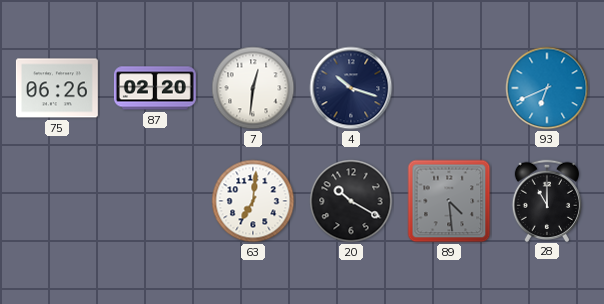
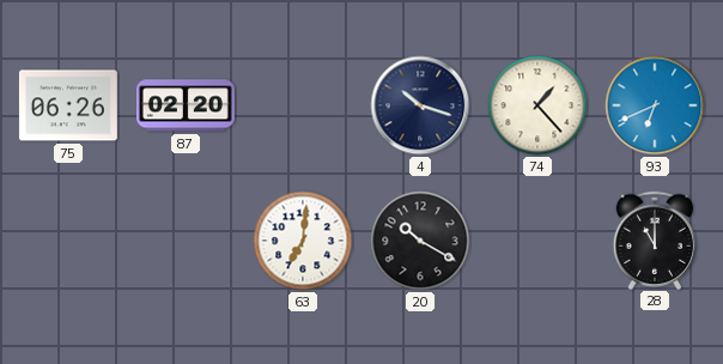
7: 12:31 -> none
74: none -> 1:23
89: 4:29 -> none
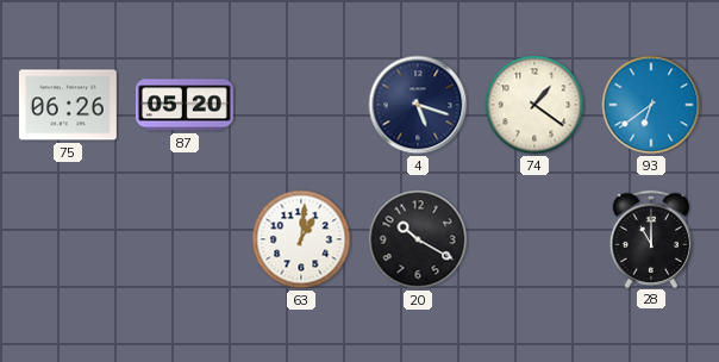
87: 02:20 -> 05:20
4: 10:18 -> 5:18
74: 1:23 -> 1:21
93: 6:41 -> 6:39
63: 7:01 -> 1:01
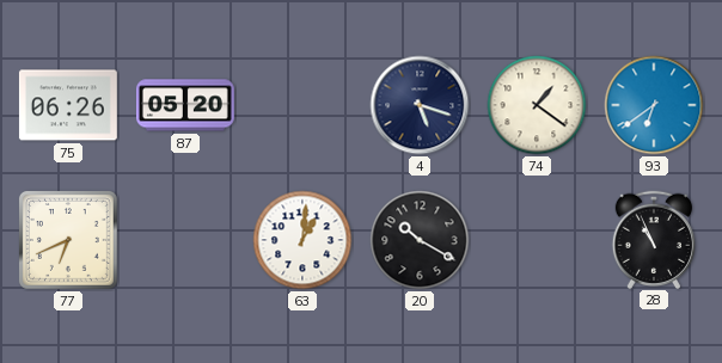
77: none -> 6:41
28: 11:00 -> 10:56
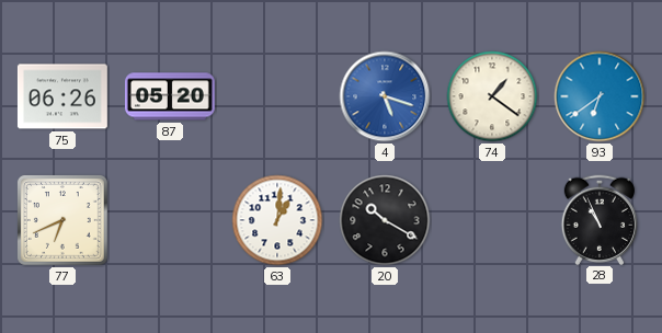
4 dial: navy -> blue
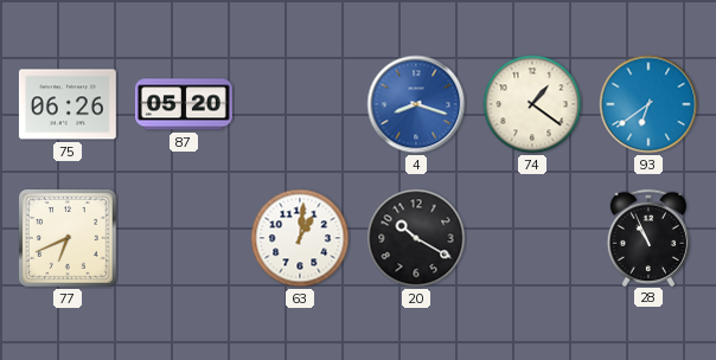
4: 5:18 -> 8:18
